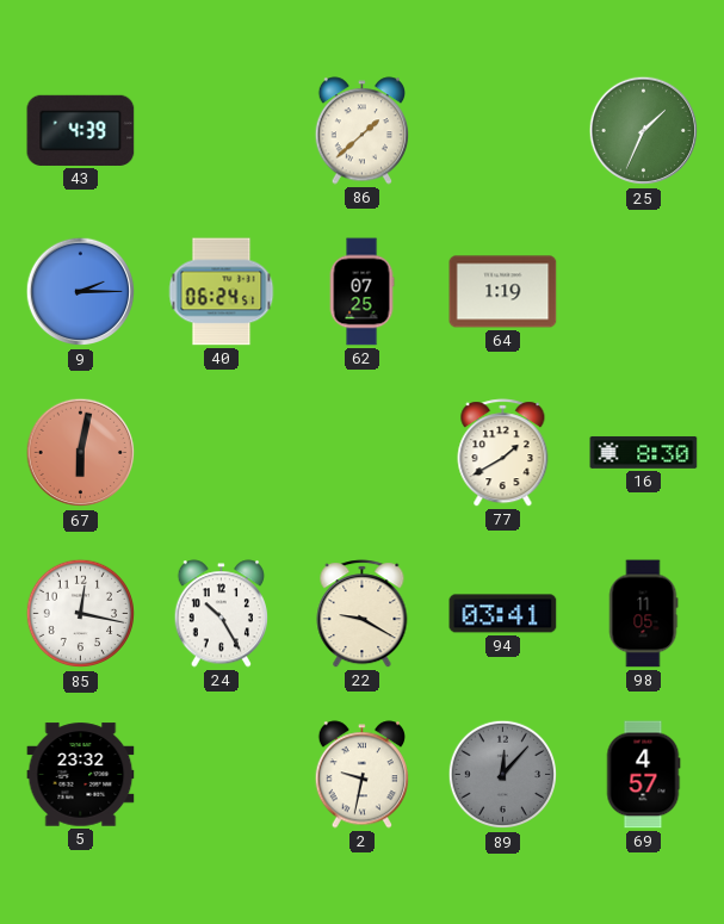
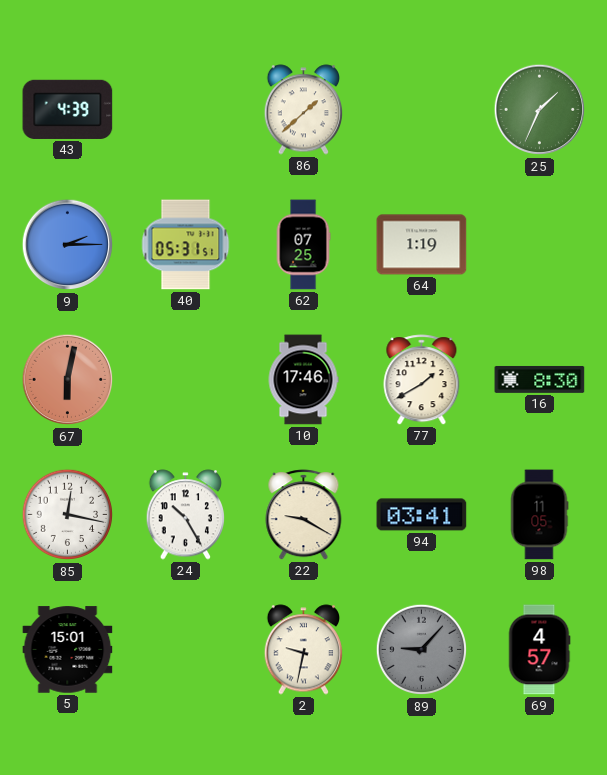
40: 06:24 -> 05:31
10: none -> 17:46
5: 23:32 -> 15:01
89: 12:07 -> 9:07
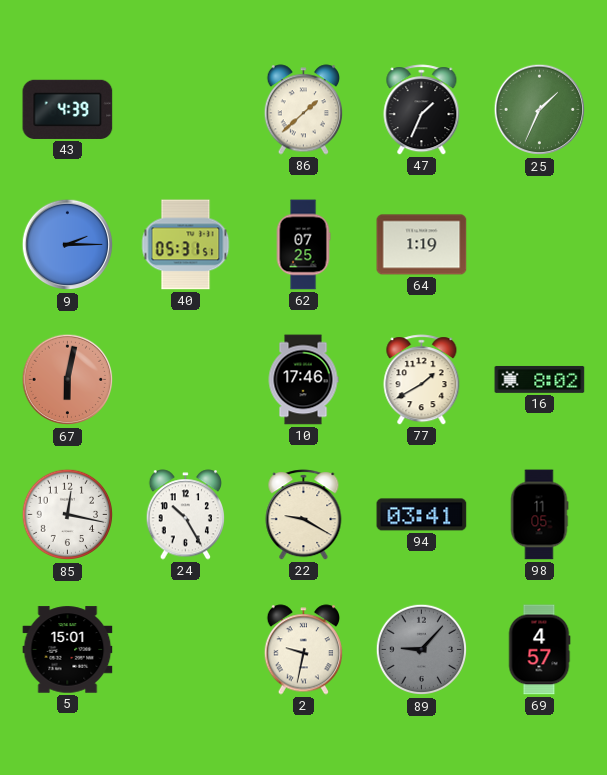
47: none -> 1:34
16: 8:30 -> 8:02
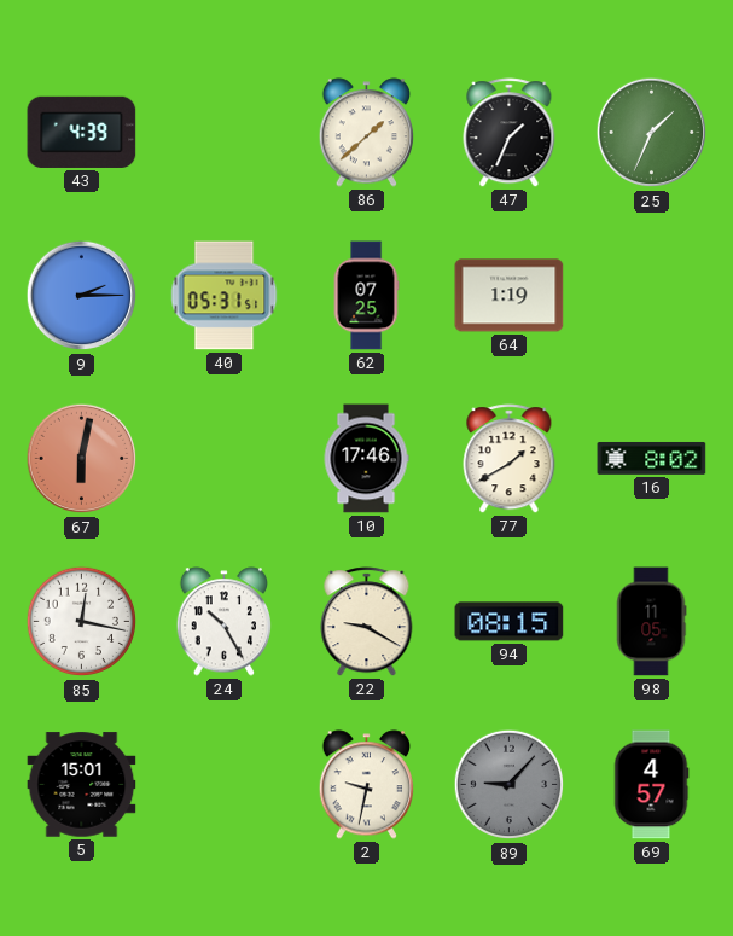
94: 03:41 -> 08:15
